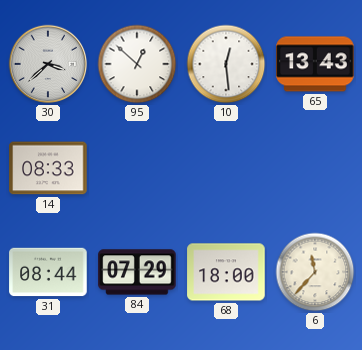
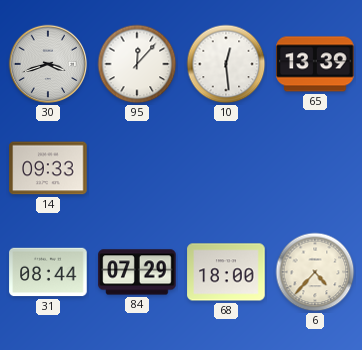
30: 3:38 -> 3:42
95: 12:52 -> 12:07
65: 13:43 -> 13:39
14: 08:33 -> 09:33
6: 11:37 -> 4:37
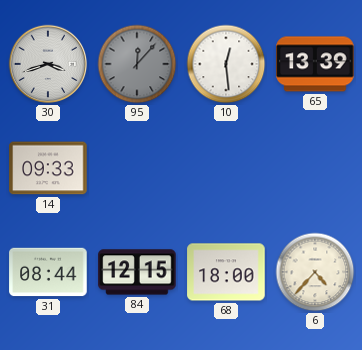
95 dial: white -> grey
84: 07:29 -> 12:15
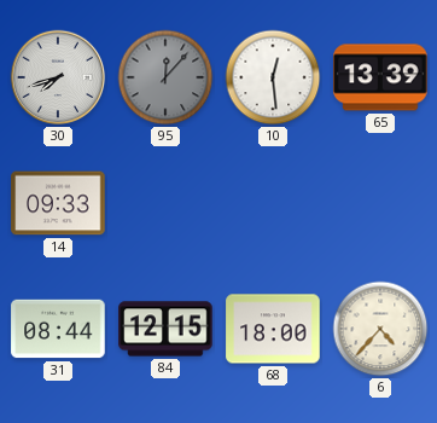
30: 3:42 -> 7:42
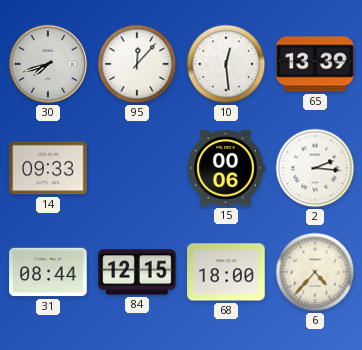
95 dial: grey -> white
15: none -> 00:06
2: none -> 2:16
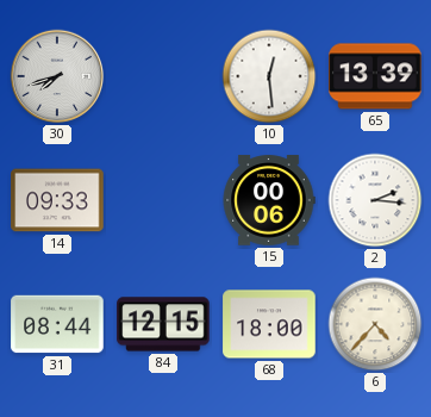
95: 12:07 -> none
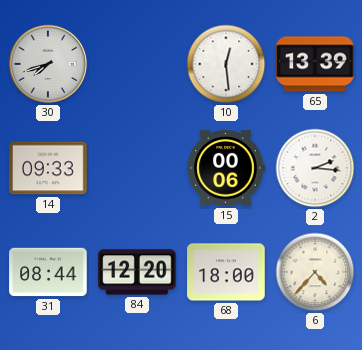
84: 12:15 -> 12:20
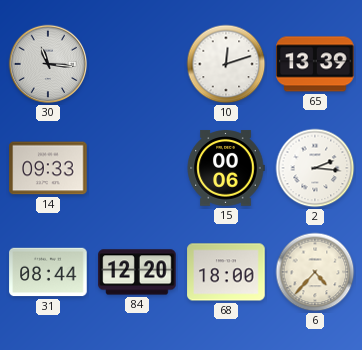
30: 7:42 -> 11:16
10: 12:29 -> 12:12
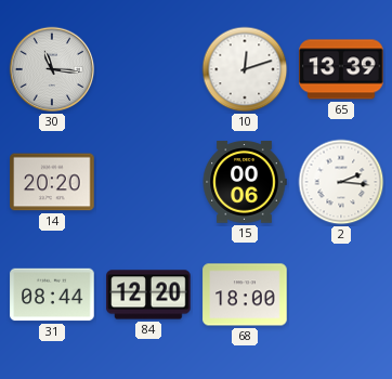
14: 09:33 -> 20:20
6: 4:37 -> none
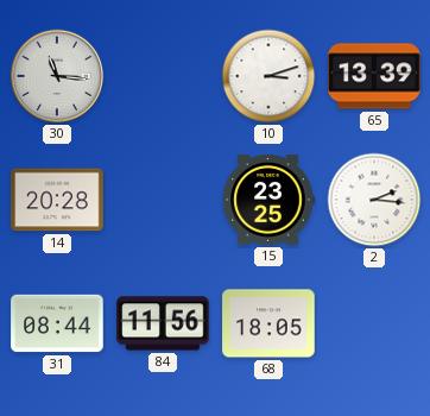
10: 12:12 -> 3:12
14: 20:20 -> 20:28
15: 00:06 -> 23:25
84: 12:20 -> 11:56
68: 18:00 -> 18:05
